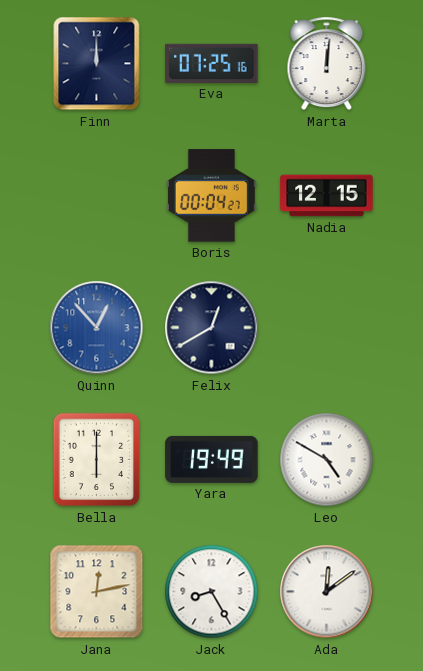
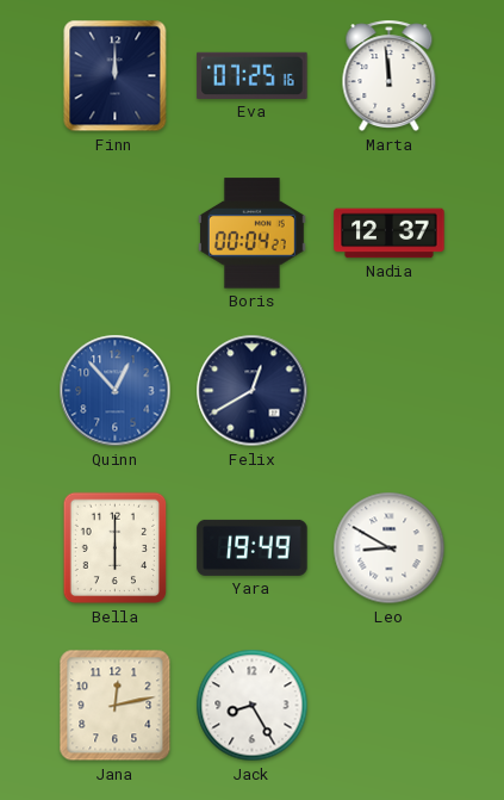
Marta: 12:01 -> 11:59
Nadia: 12:15 -> 12:37
Leo: 4:50 -> 8:50
Ada: 12:09 -> none
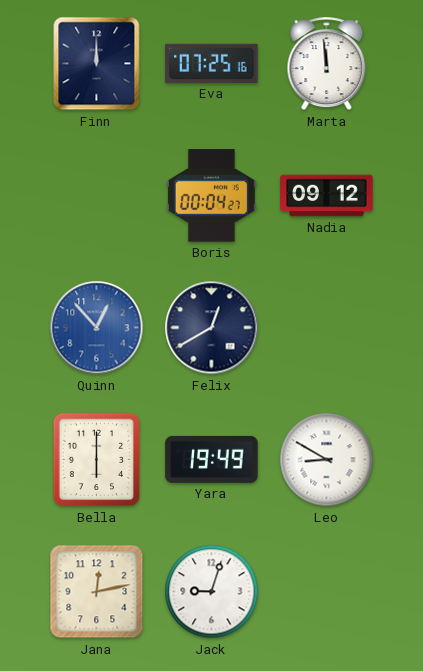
Nadia: 12:37 -> 09:12
Jack: 8:25 -> 9:03
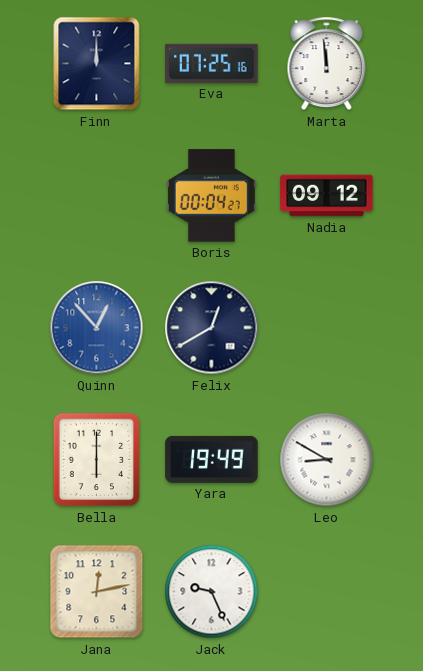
Jack: 9:03 -> 9:26
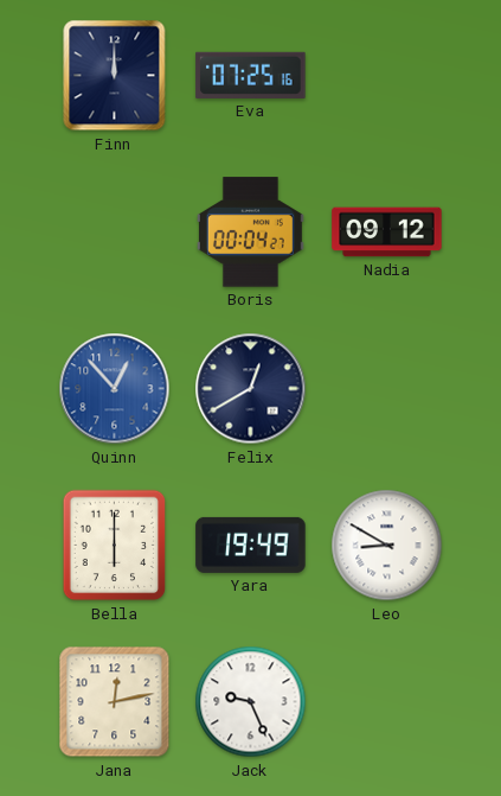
Marta: 11:59 -> none
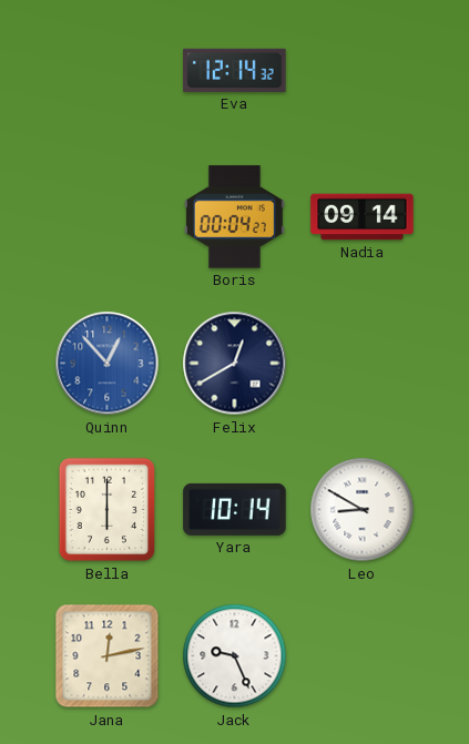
Finn: 12:00 -> none
Eva: 07:25 -> 12:14
Nadia: 09:12 -> 09:14
Yara: 19:49 -> 10:14
